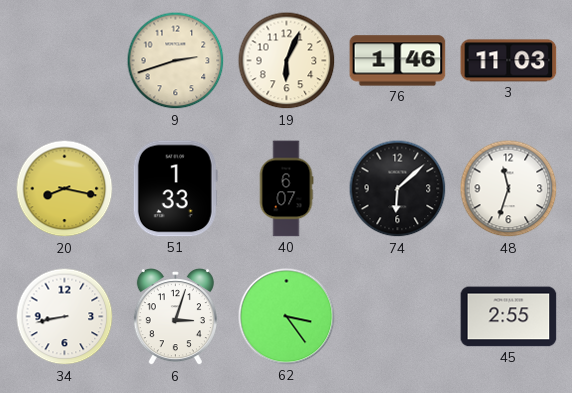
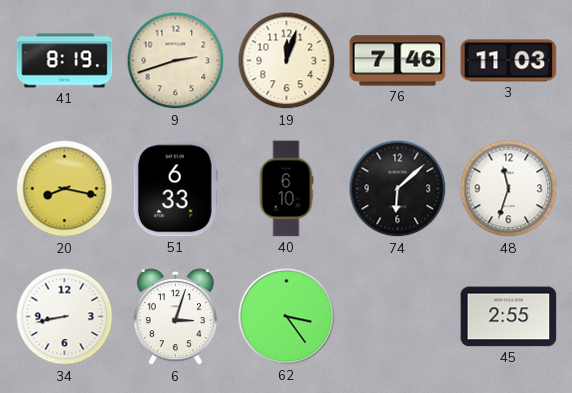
41: none -> 8:19
19: 6:04 -> 12:03
76: 1:46 -> 7:46
51: 1:33 -> 6:33
40: 6:07 -> 6:10
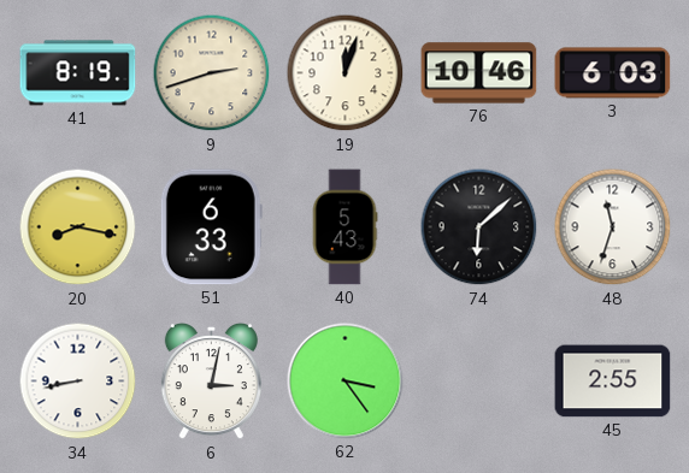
76: 7:46 -> 10:46
3: 11:03 -> 6:03
40: 6:10 -> 5:43
6: 3:03 -> 3:02
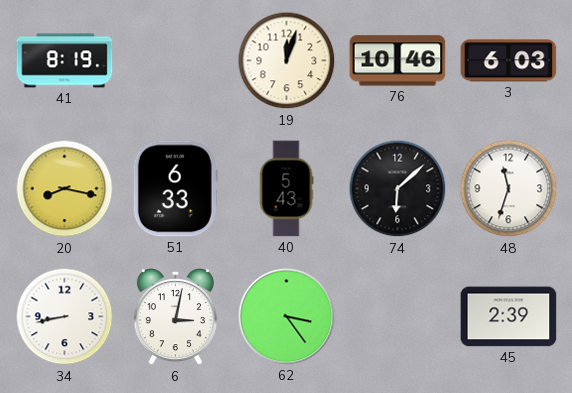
9: 2:42 -> none
45: 2:55 -> 2:39
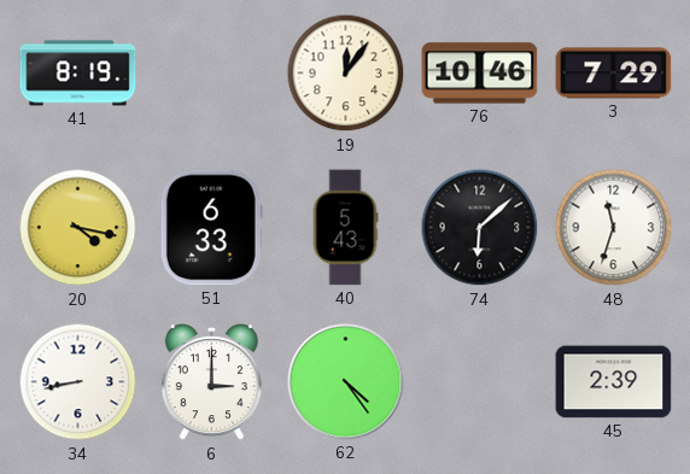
19: 12:03 -> 12:06
3: 6:03 -> 7:29
20: 8:17 -> 4:17
6: 3:02 -> 3:00
62: 3:24 -> 4:24
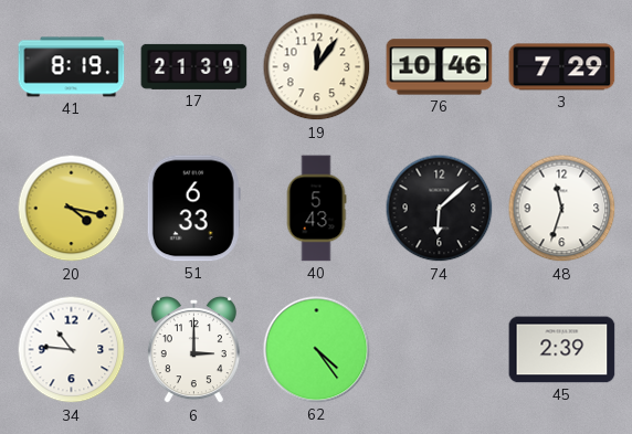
17: none -> 21:39
34: 8:43 -> 10:46
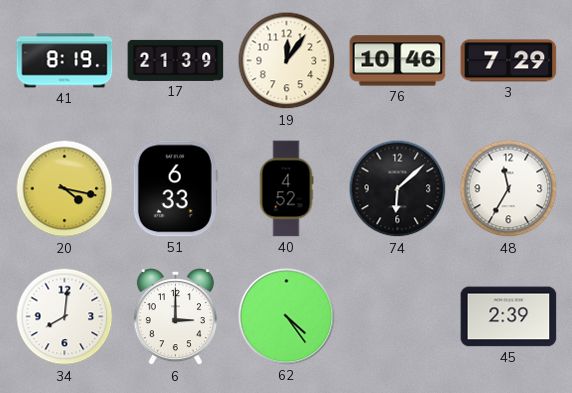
40: 5:43 -> 4:52
48: 11:33 -> 11:35
34: 10:46 -> 8:01
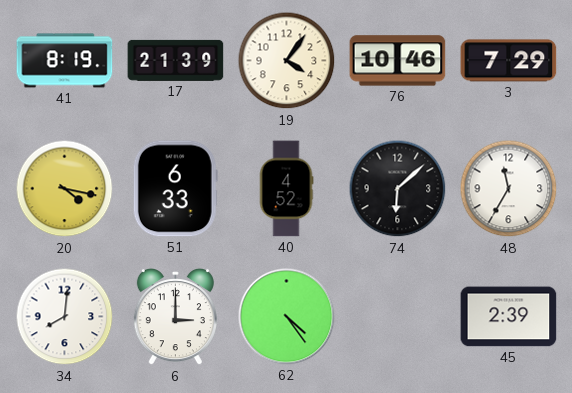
19: 12:06 -> 4:06
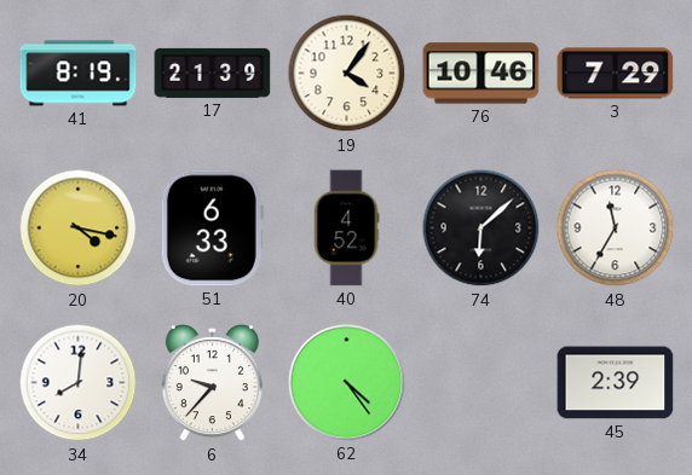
6: 3:00 -> 9:37
